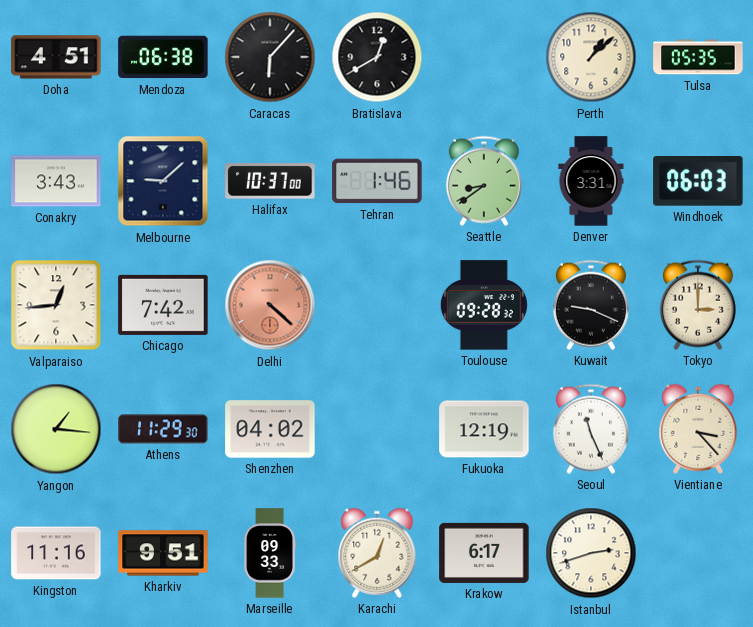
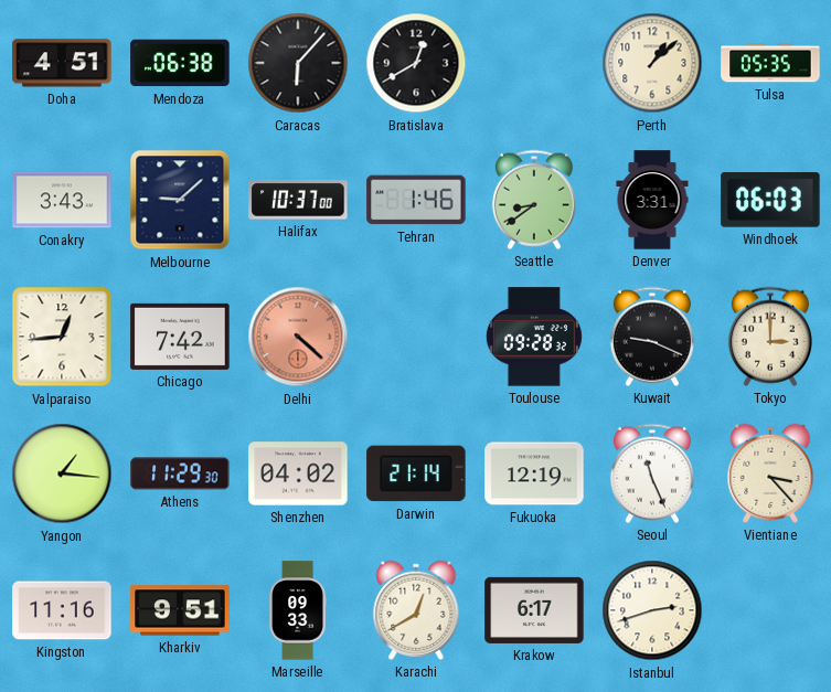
Darwin: none -> 21:14
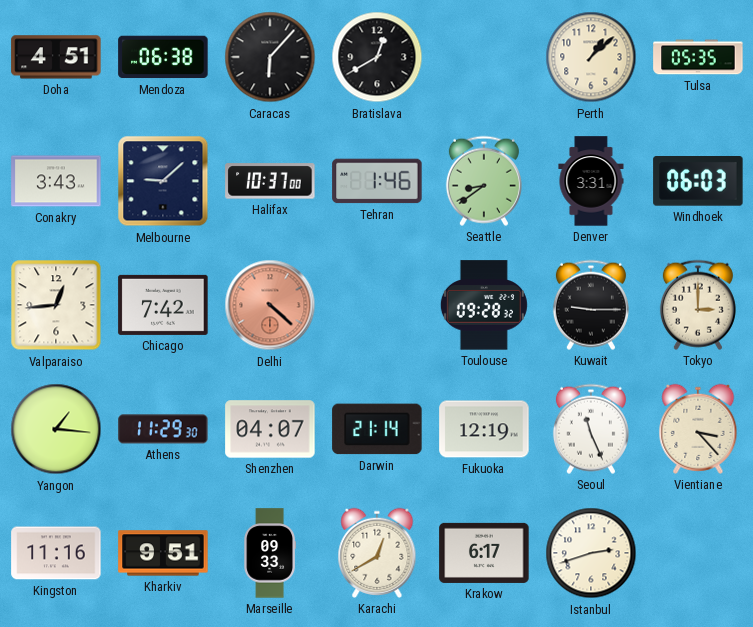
Kuwait: 9:19 -> 9:15
Shenzhen: 04:02 -> 04:07
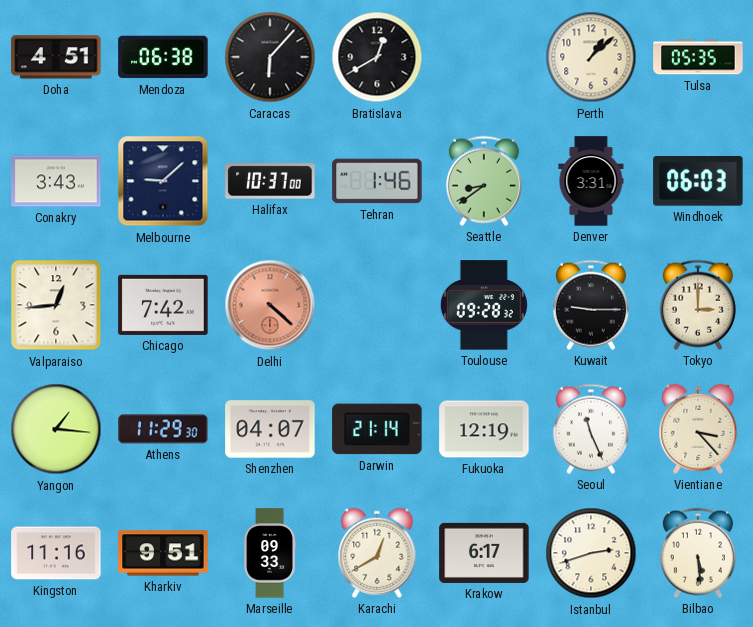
Bilbao: none -> 5:29
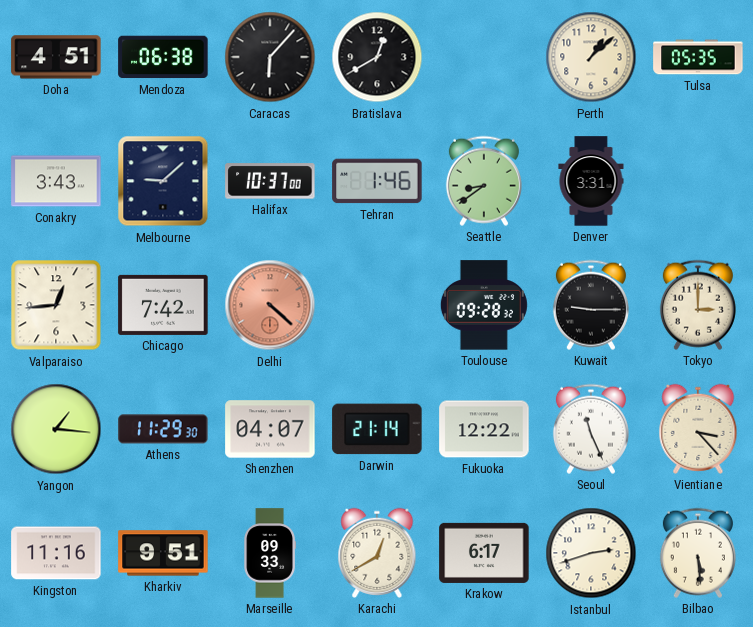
Windhoek: 06:03 -> none
Fukuoka: 12:19 -> 12:22
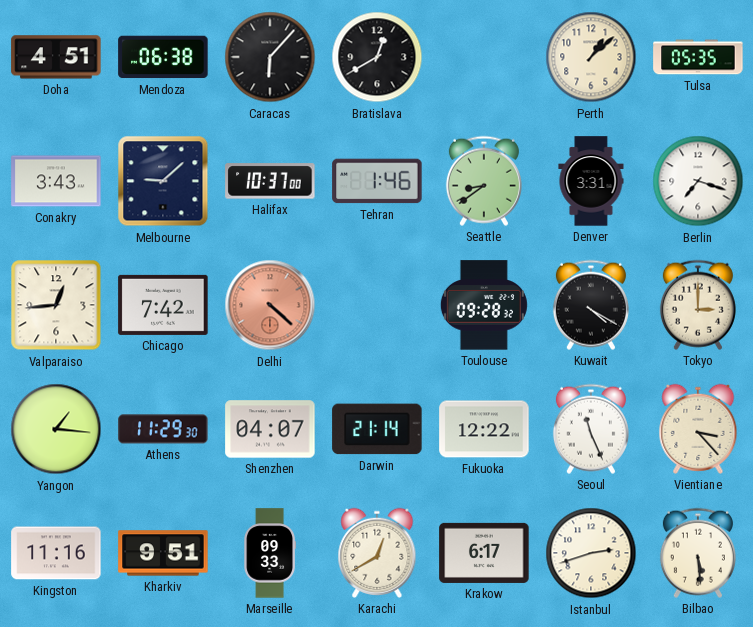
Berlin: none -> 7:18
Kuwait: 9:15 -> 4:20
